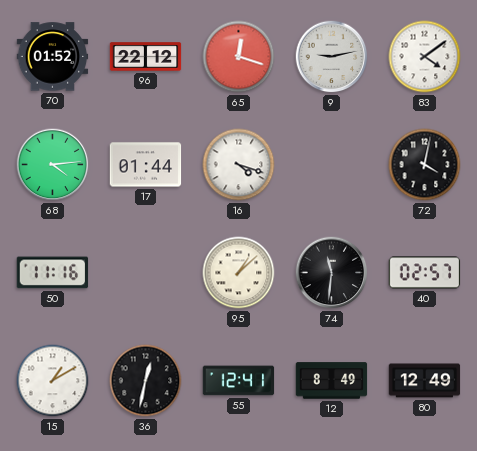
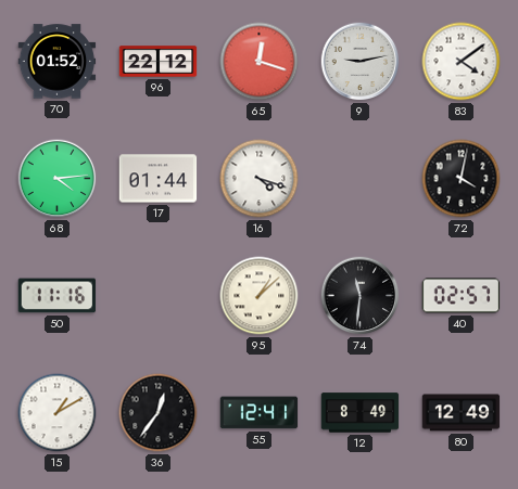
36: 12:32 -> 12:36
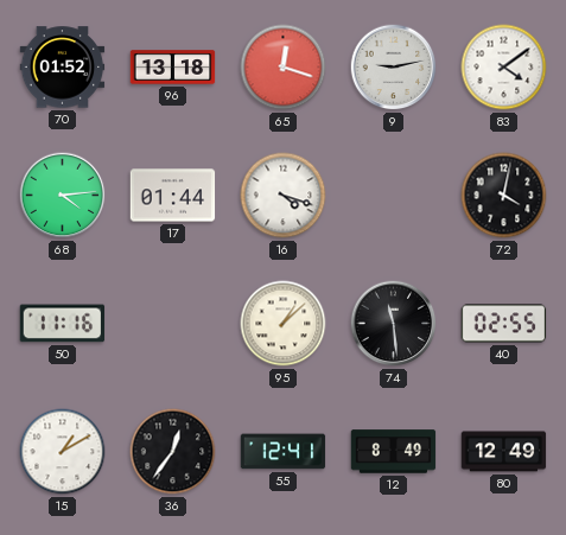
96: 22:12 -> 13:18
74: 11:31 -> 11:29
40: 02:57 -> 02:55
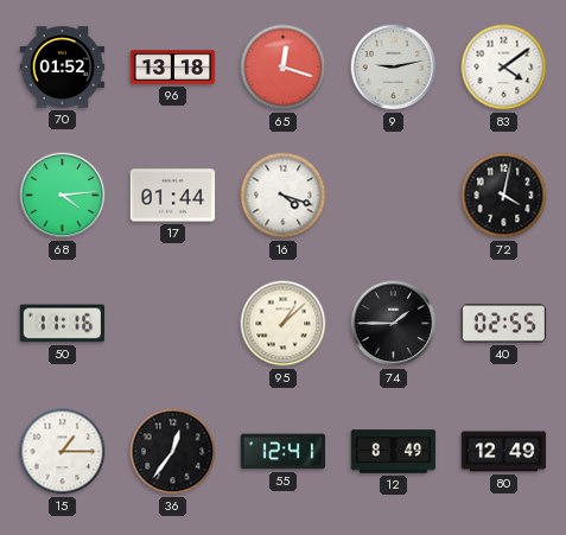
74: 11:29 -> 1:45
15: 1:10 -> 1:15
